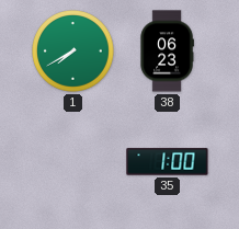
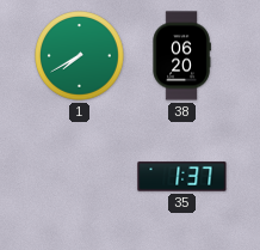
38: 06:23 -> 06:20
35: 1:00 -> 1:37
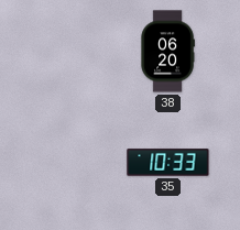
1: 7:40 -> none
35: 1:37 -> 10:33
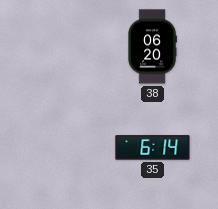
35: 10:33 -> 6:14
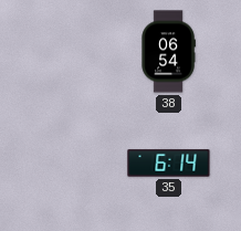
38: 06:20 -> 06:54
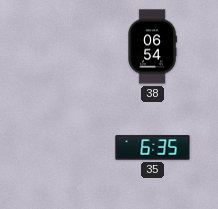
35: 6:14 -> 6:35
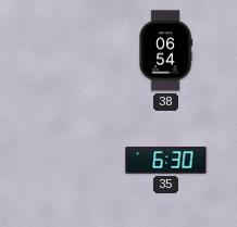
35: 6:35 -> 6:30
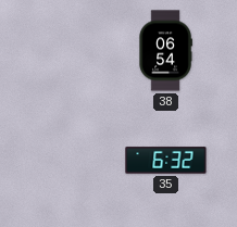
35: 6:30 -> 6:32
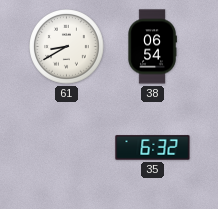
61: none -> 8:40
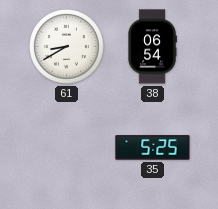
35: 6:32 -> 5:25
